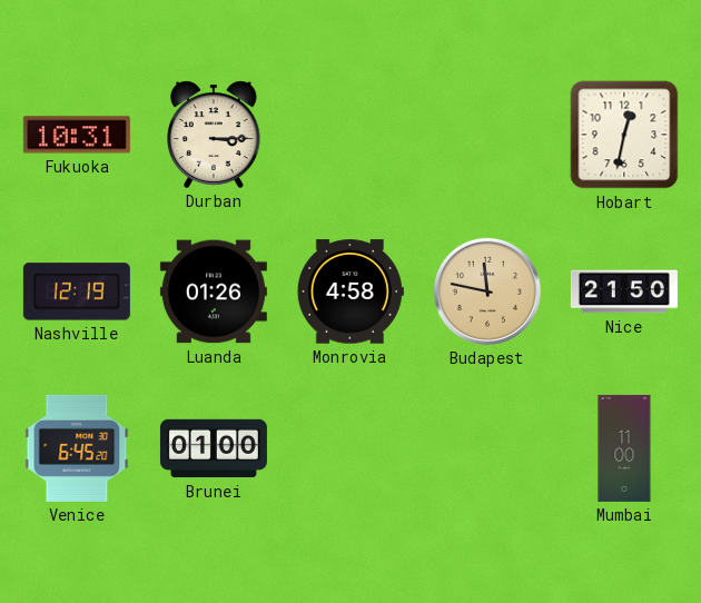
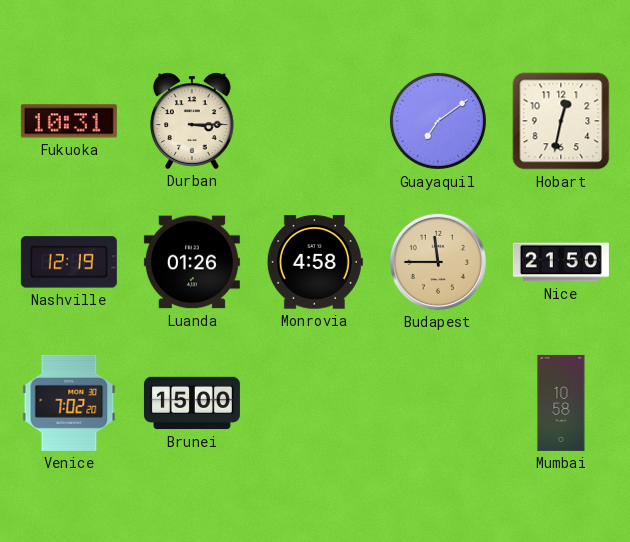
Guayaquil: none -> 7:09
Budapest: 11:47 -> 11:45
Venice: 6:45 -> 7:02
Brunei: 01:00 -> 15:00
Mumbai: 11:00 -> 10:58
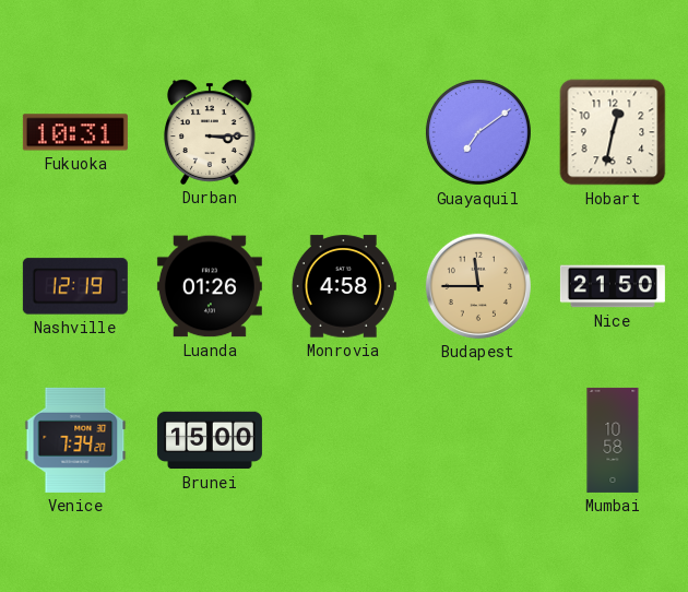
Venice: 7:02 -> 7:34
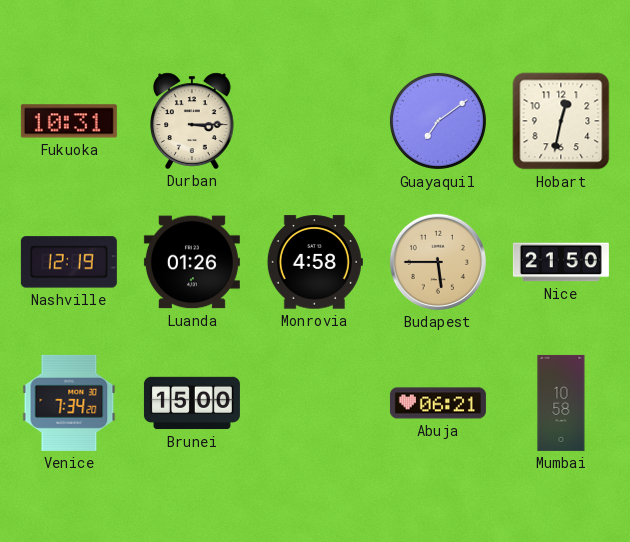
Budapest: 11:45 -> 5:45
Abuja: none -> 06:21
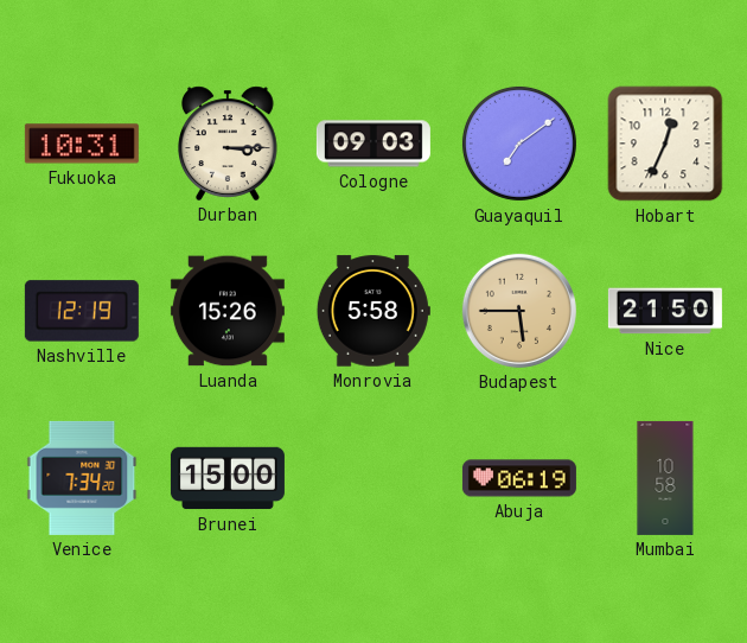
Cologne: none -> 09:03
Hobart: 12:32 -> 12:34
Luanda: 01:26 -> 15:26
Monrovia: 4:58 -> 5:58
Abuja: 06:21 -> 06:19
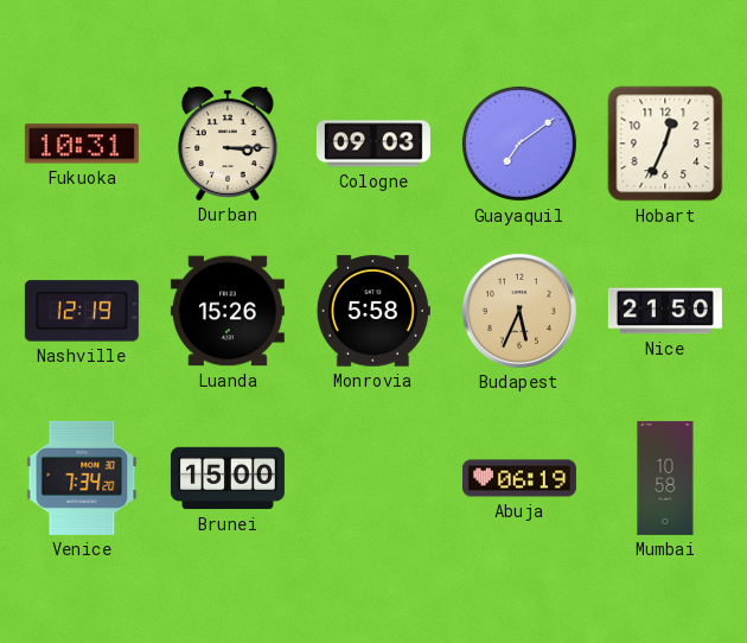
Budapest: 5:45 -> 5:34
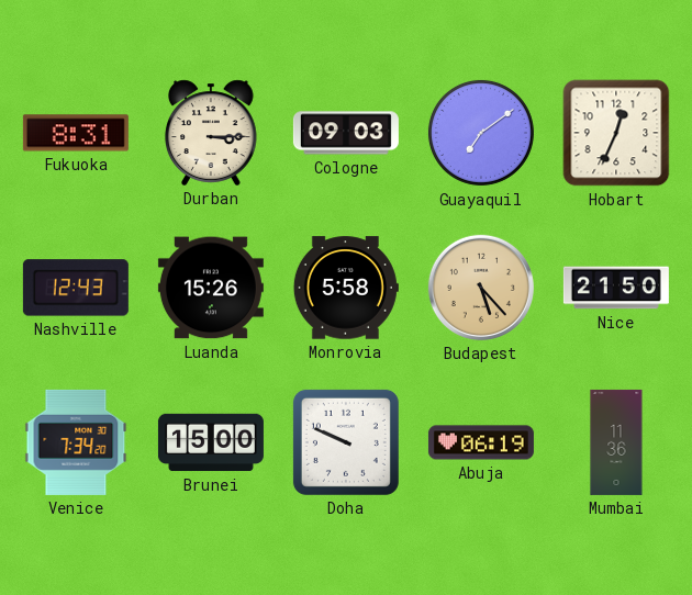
Fukuoka: 10:31 -> 8:31
Nashville: 12:19 -> 12:43
Budapest: 5:34 -> 5:23
Doha: none -> 9:49
Mumbai: 10:58 -> 11:36
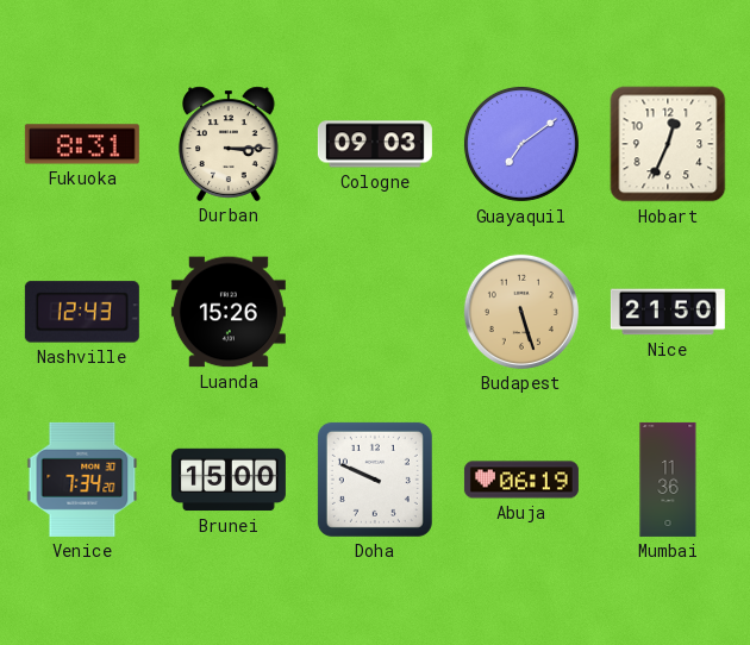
Monrovia: 5:58 -> none
Budapest: 5:23 -> 5:27
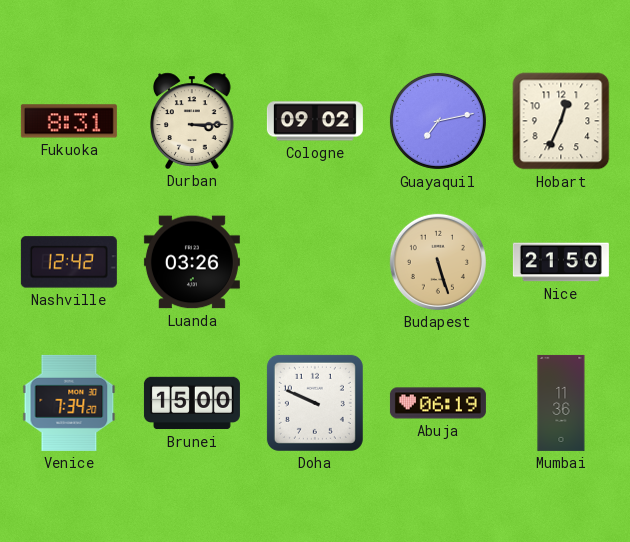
Cologne: 09:03 -> 09:02
Guayaquil: 7:09 -> 7:13
Nashville: 12:43 -> 12:42
Luanda: 15:26 -> 03:26
